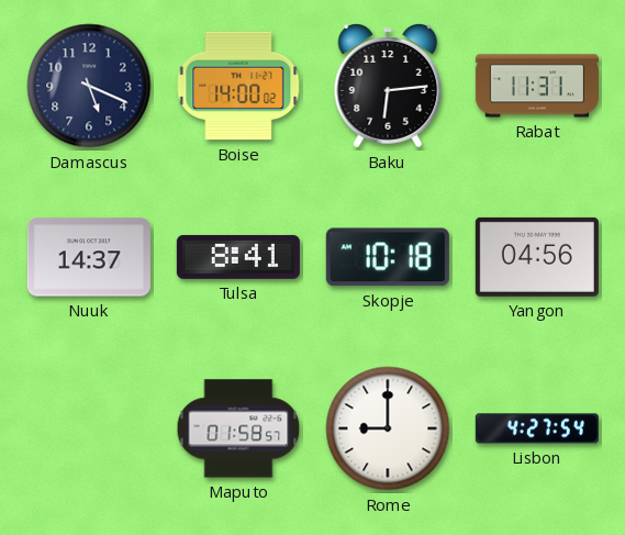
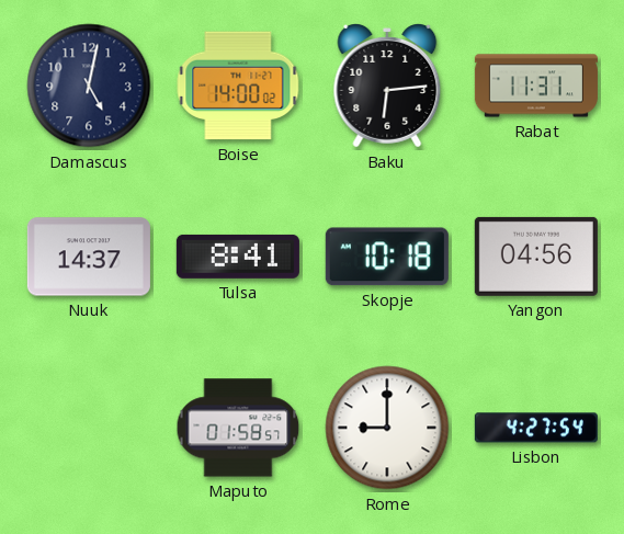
Damascus: 5:19 -> 5:02
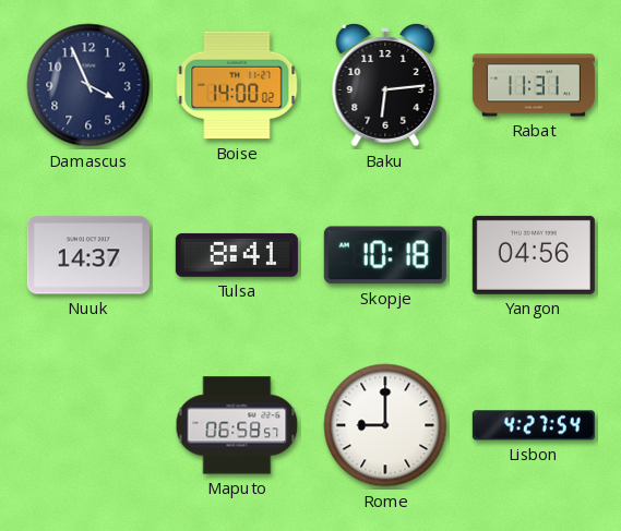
Damascus: 5:02 -> 3:56
Maputo: 01:58 -> 06:58
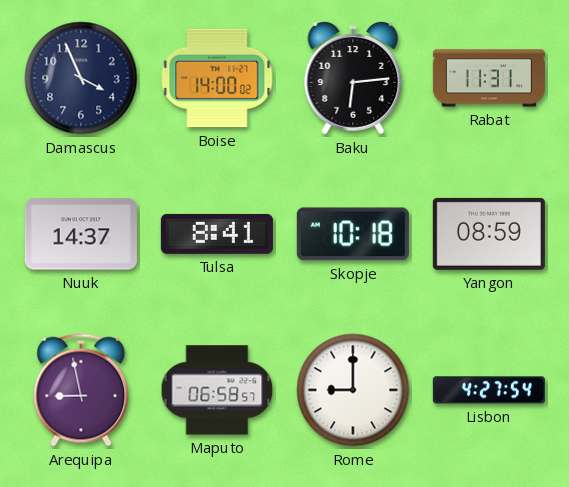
Yangon: 04:56 -> 08:59
Arequipa: none -> 8:58
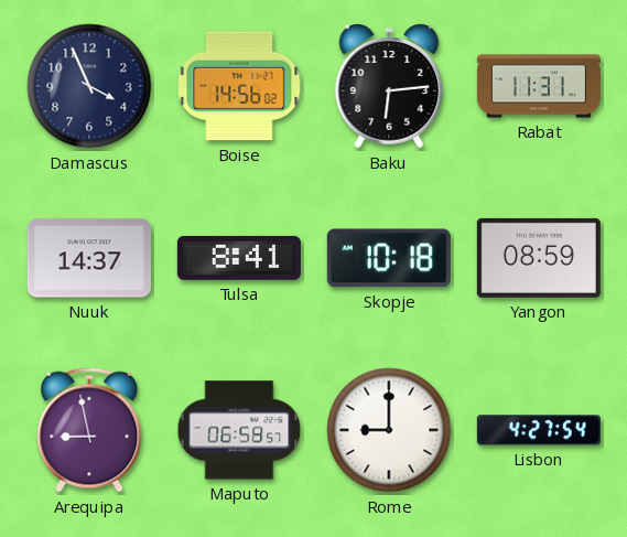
Boise: 14:00 -> 14:56
